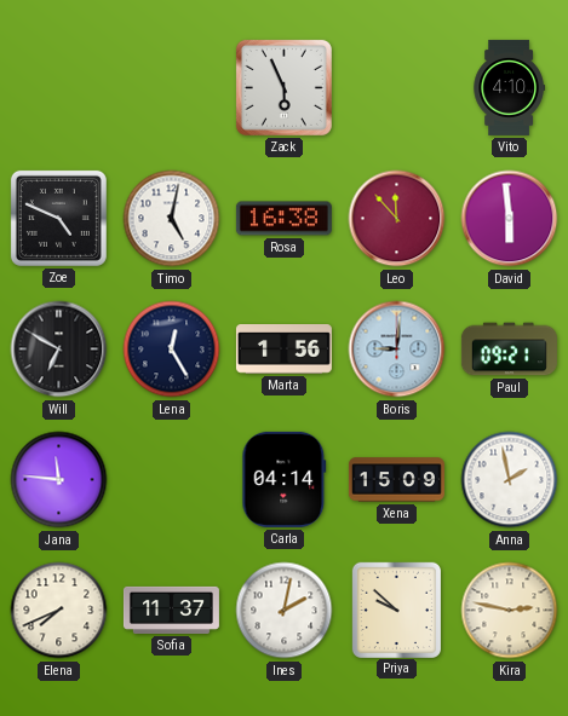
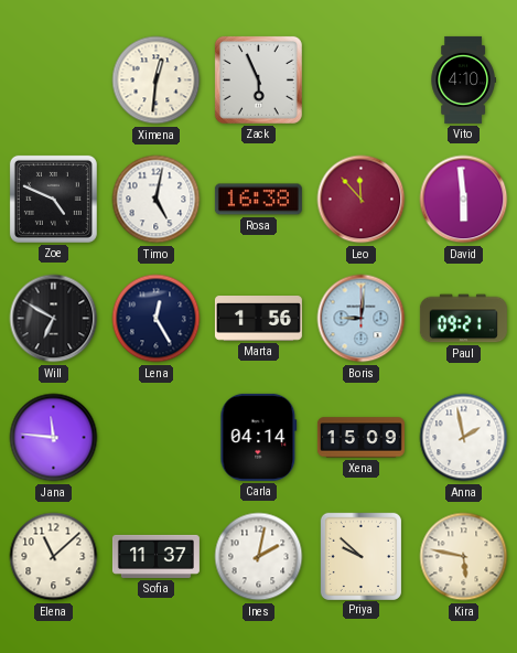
Ximena: none -> 12:31
Elena: 7:41 -> 11:08
Kira: 2:47 -> 5:47
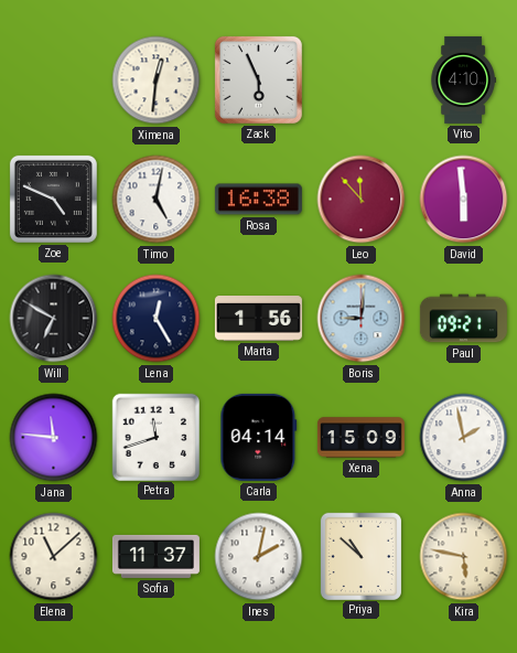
Petra: none -> 11:42
Priya: 9:52 -> 10:52
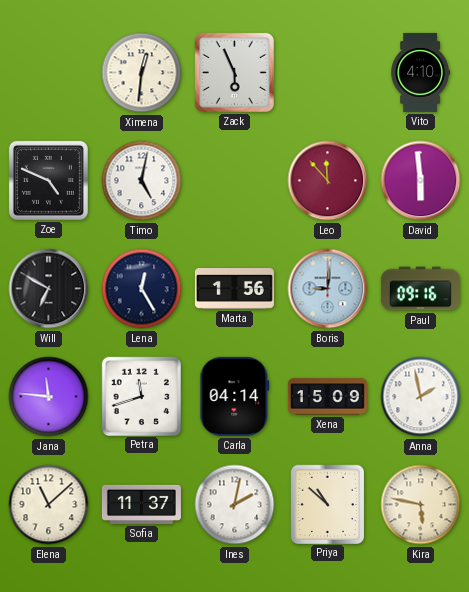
Rosa: 16:38 -> none
Paul: 09:21 -> 09:16
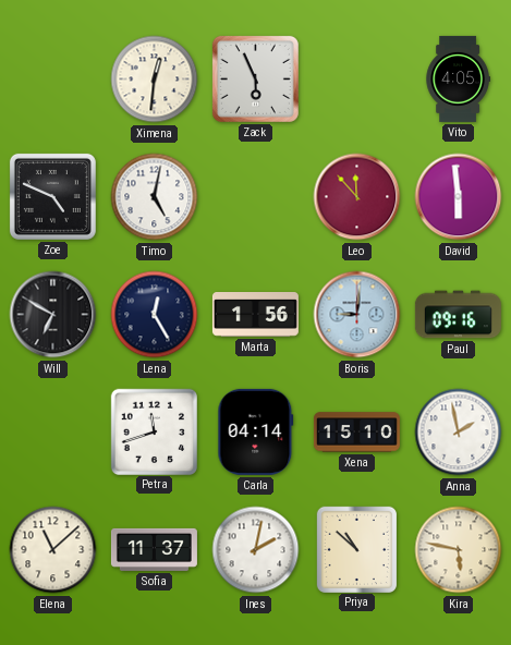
Vito: 4:10 -> 4:05
Jana: 11:46 -> none
Xena: 15:09 -> 15:10
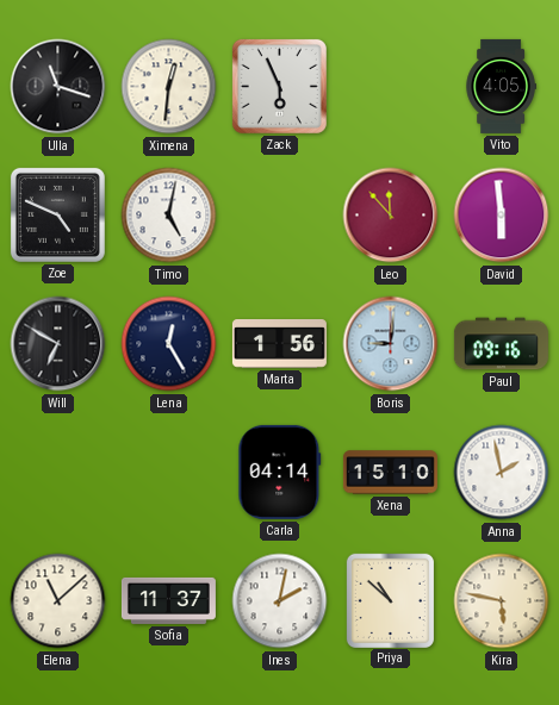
Ulla: none -> 11:18
Petra: 11:42 -> none
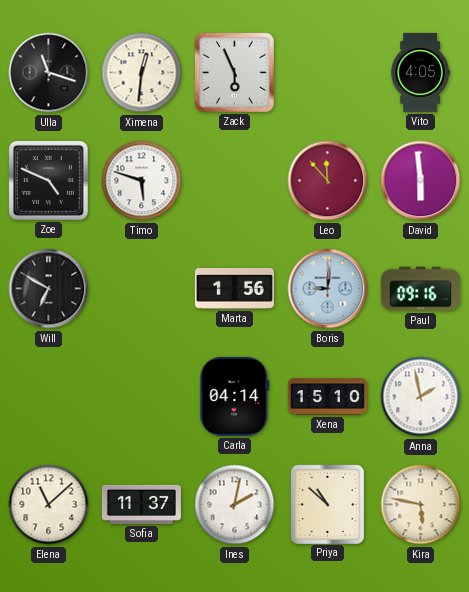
Timo: 5:02 -> 5:48
Lena: 12:25 -> none
